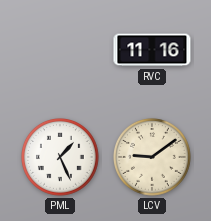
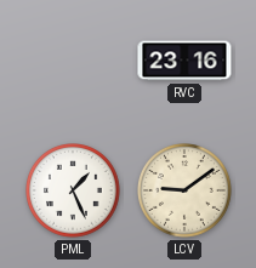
RVC: 11:16 -> 23:16
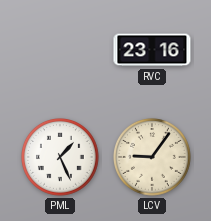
LCV: 9:09 -> 9:06
